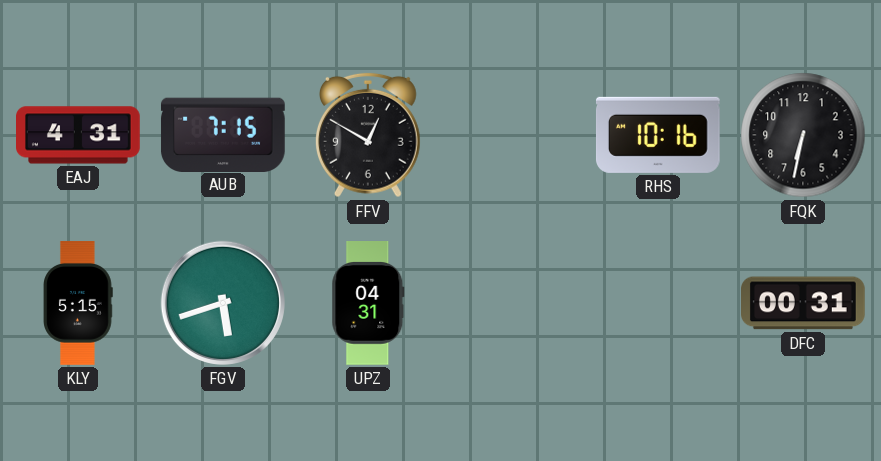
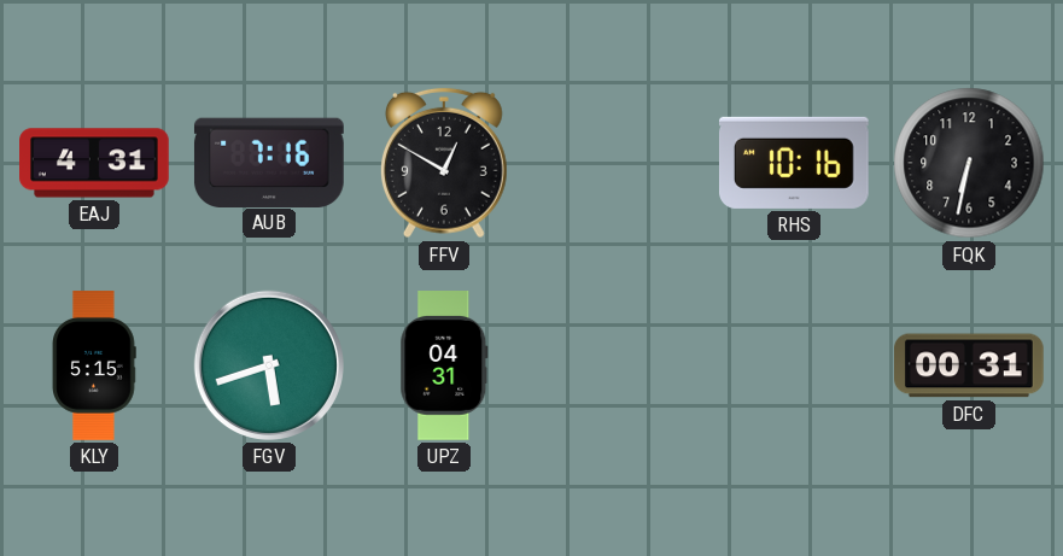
AUB: 7:15 -> 7:16
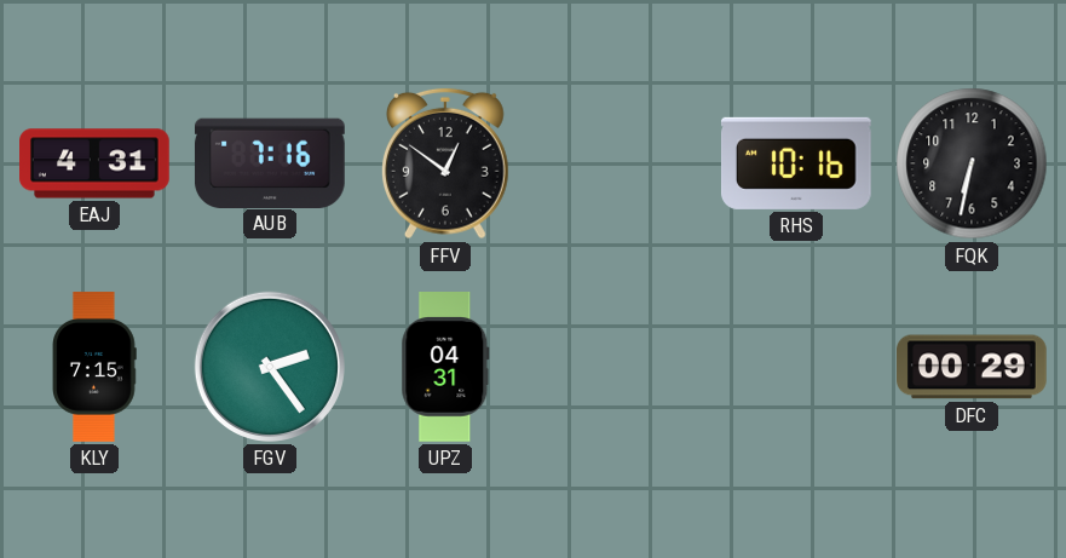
FFV: 12:50 -> 12:51
KLY: 5:15 -> 7:15
FGV: 5:42 -> 2:24
DFC: 00:31 -> 00:29
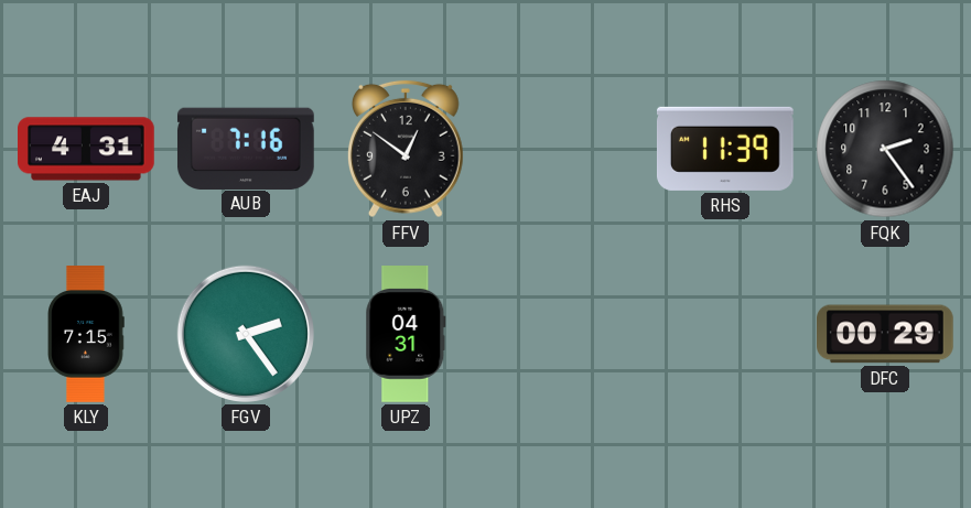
RHS: 10:16 -> 11:39
FQK: 6:32 -> 2:24
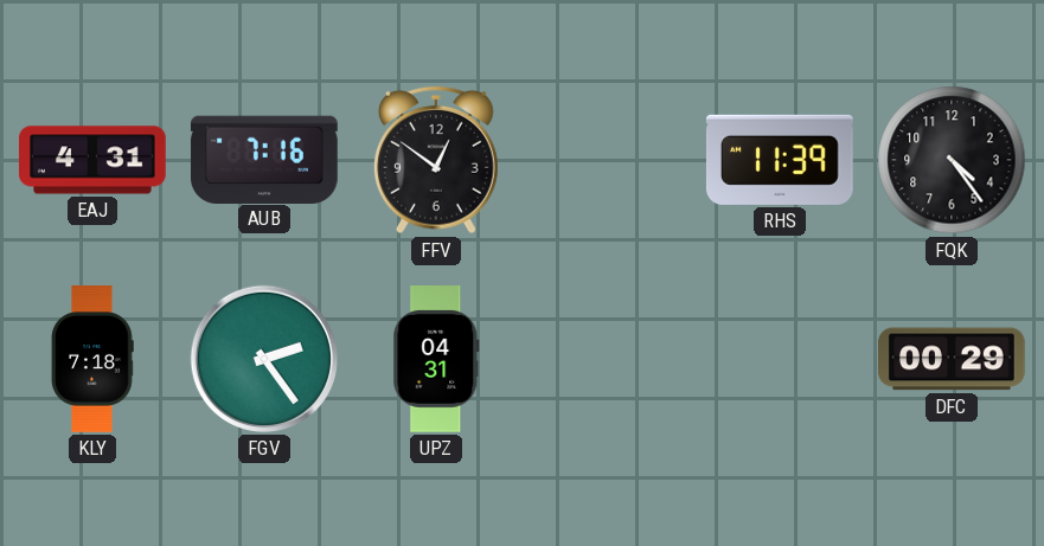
FQK: 2:24 -> 4:24
KLY: 7:15 -> 7:18
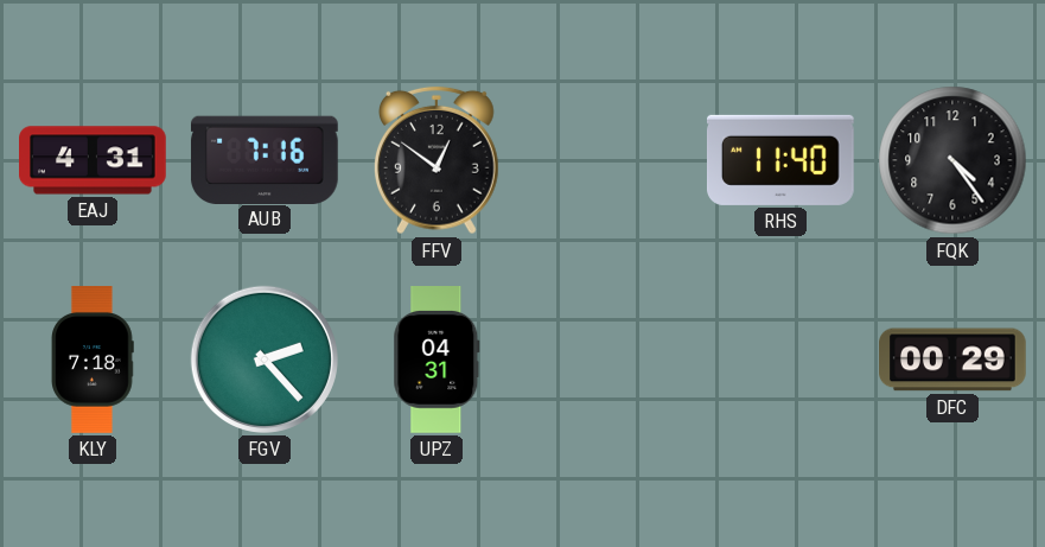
RHS: 11:39 -> 11:40
FGV: 2:24 -> 2:23
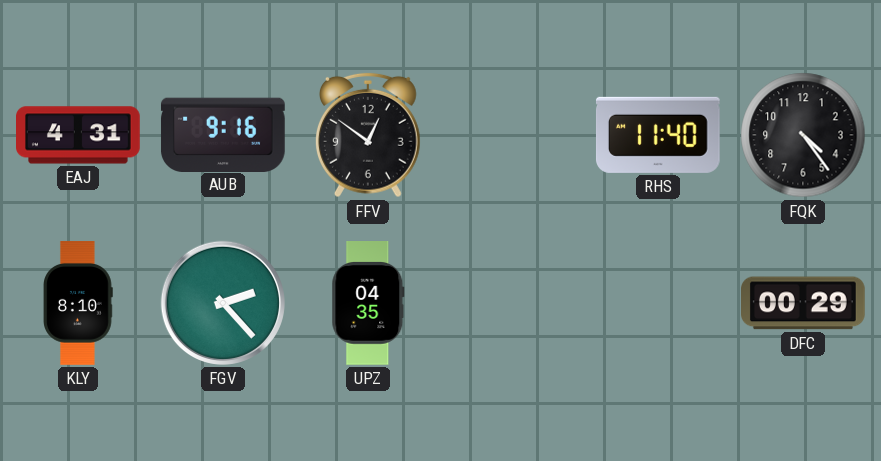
AUB: 7:16 -> 9:16
KLY: 7:18 -> 8:10
UPZ: 04:31 -> 04:35
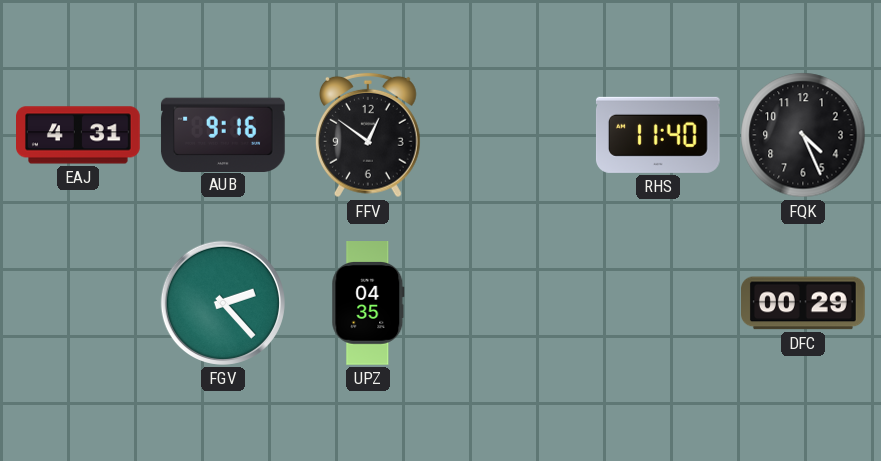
FQK: 4:24 -> 4:26
KLY: 8:10 -> none
